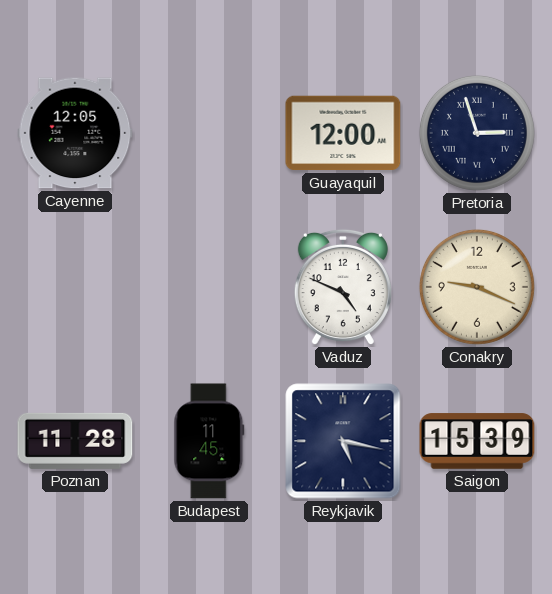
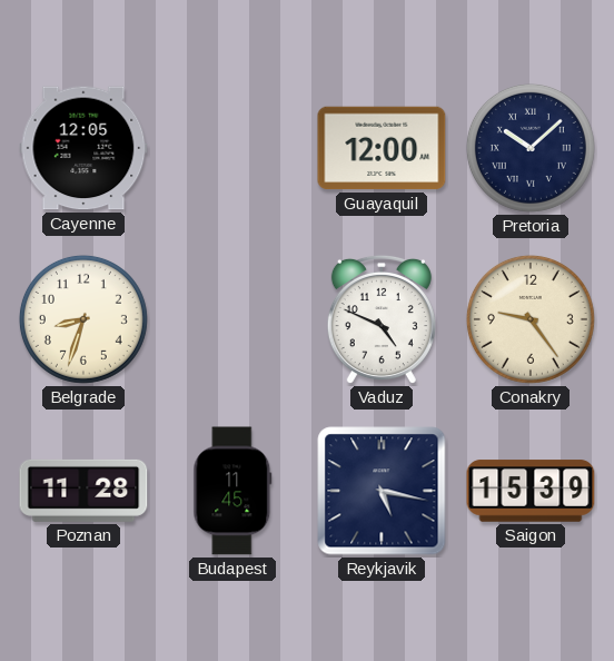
Pretoria: 2:57 -> 10:08
Belgrade: none -> 8:33
Conakry: 9:19 -> 9:24
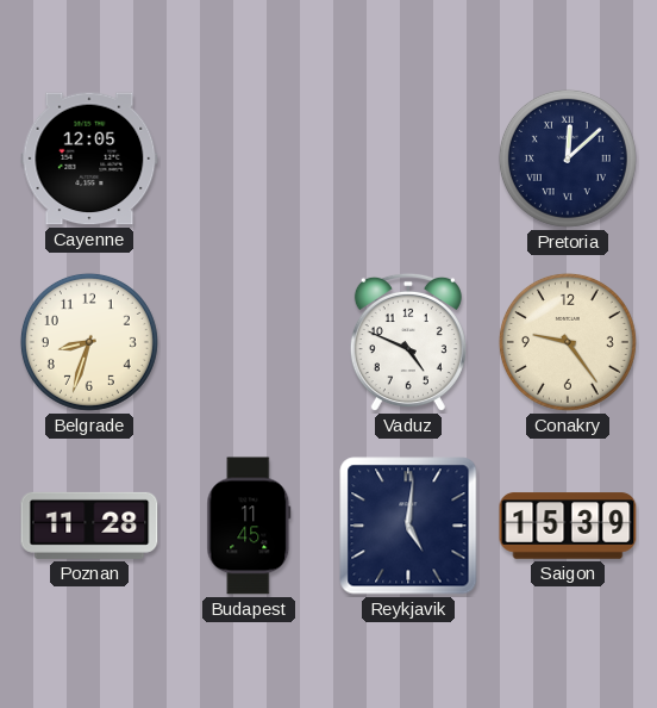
Guayaquil: 12:00 -> none
Pretoria: 10:08 -> 12:08
Reykjavik: 5:17 -> 5:01
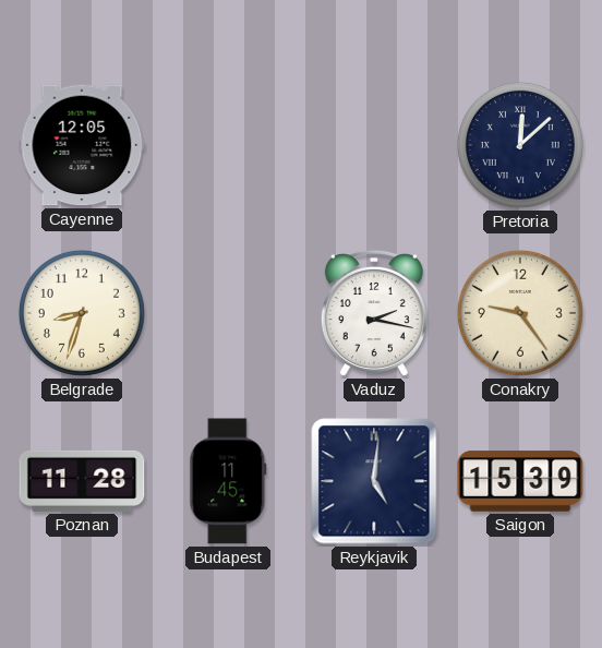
Vaduz: 4:49 -> 2:17
